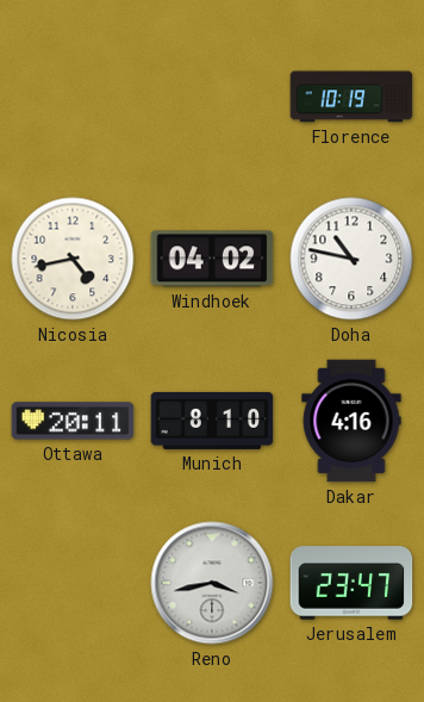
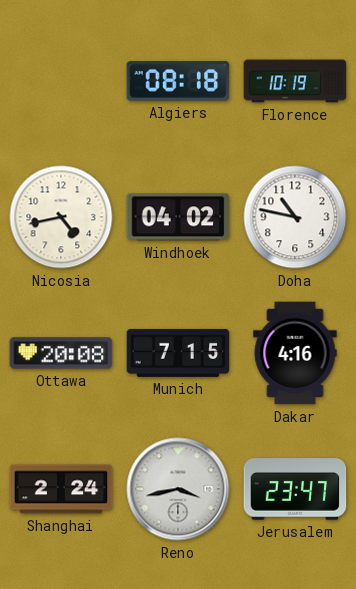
Algiers: none -> 08:18
Ottawa: 20:11 -> 20:08
Munich: 8:10 -> 7:15
Shanghai: none -> 2:24
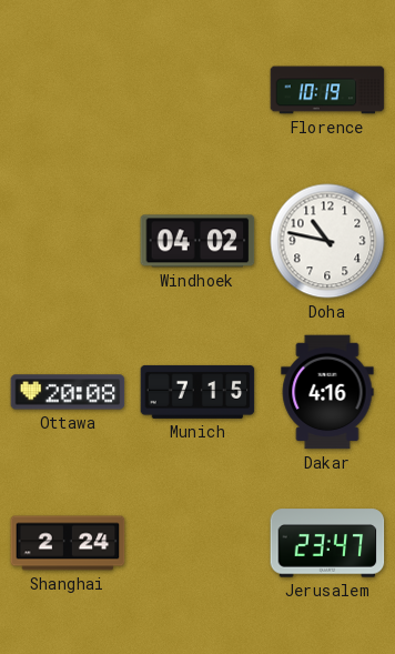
Algiers: 08:18 -> none
Nicosia: 4:43 -> none
Reno: 3:43 -> none
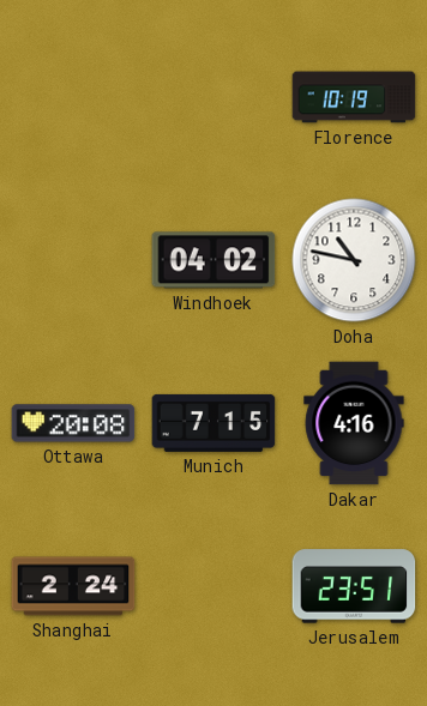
Jerusalem: 23:47 -> 23:51
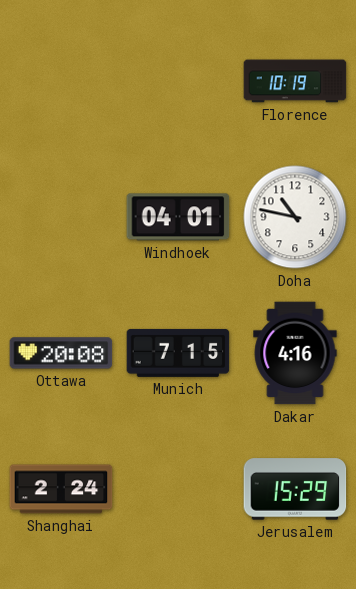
Windhoek: 04:02 -> 04:01
Jerusalem: 23:51 -> 15:29
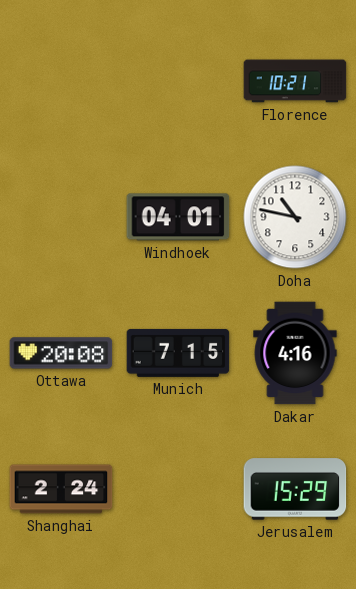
Florence: 10:19 -> 10:21
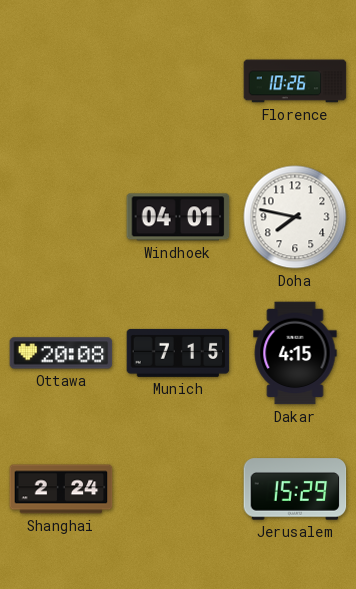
Florence: 10:21 -> 10:26
Doha: 10:47 -> 7:47
Dakar: 4:16 -> 4:15
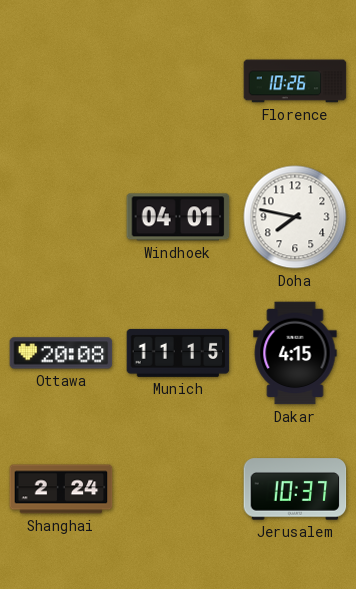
Munich: 7:15 -> 11:15
Jerusalem: 15:29 -> 10:37
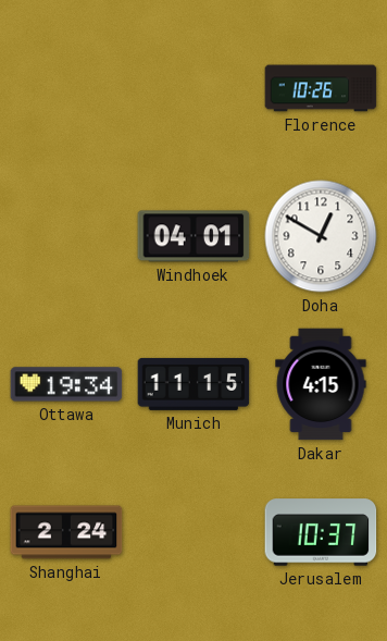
Doha: 7:47 -> 12:50
Ottawa: 20:08 -> 19:34
